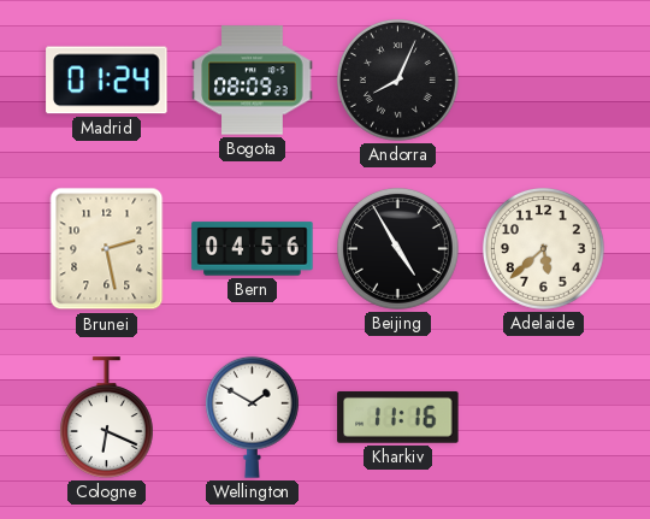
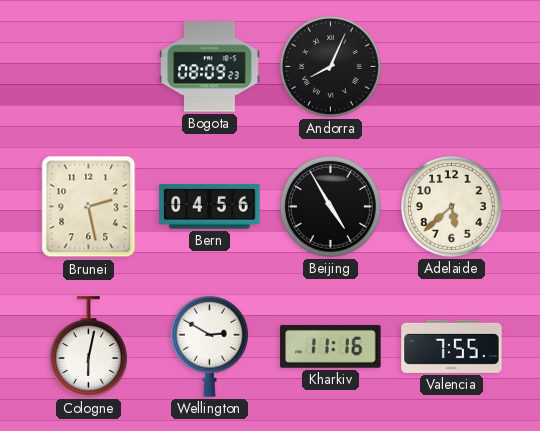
Madrid: 01:24 -> none
Cologne: 6:19 -> 6:02
Wellington: 1:50 -> 2:50
Valencia: none -> 7:55
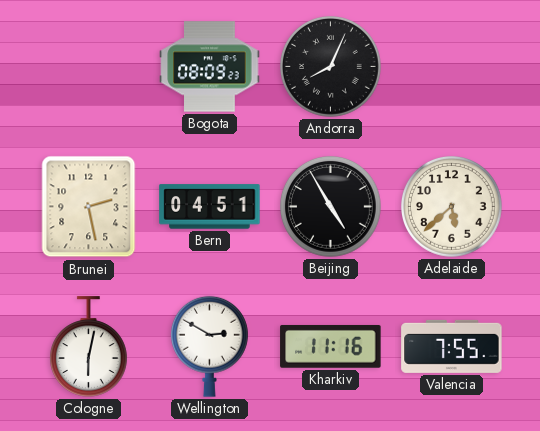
Bern: 04:56 -> 04:51
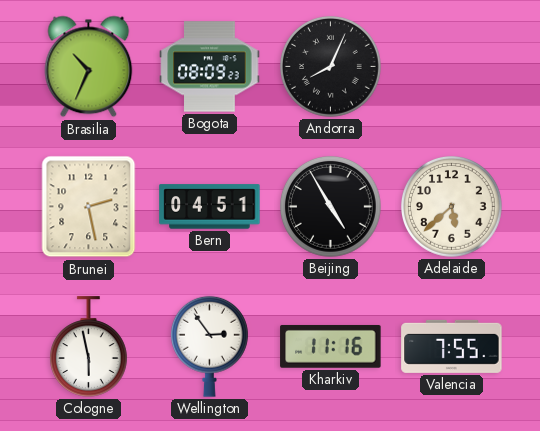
Brasilia: none -> 10:34
Cologne: 6:02 -> 5:58
Wellington: 2:50 -> 2:54
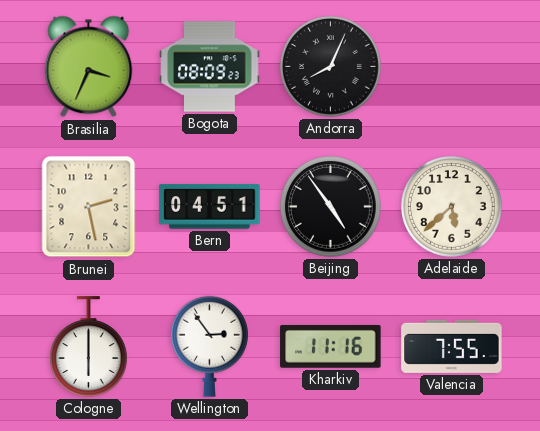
Brasilia: 10:34 -> 3:34
Beijing: 4:55 -> 4:54
Cologne: 5:58 -> 6:00
